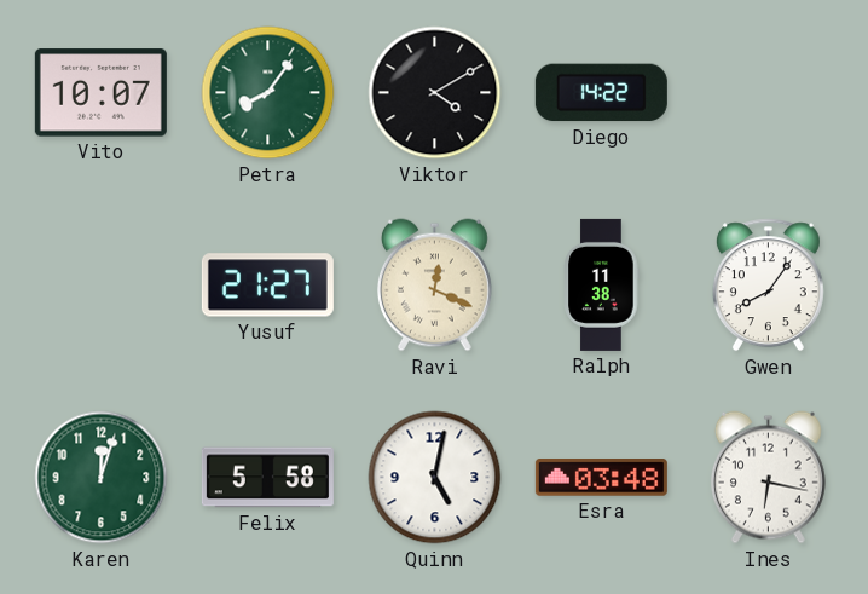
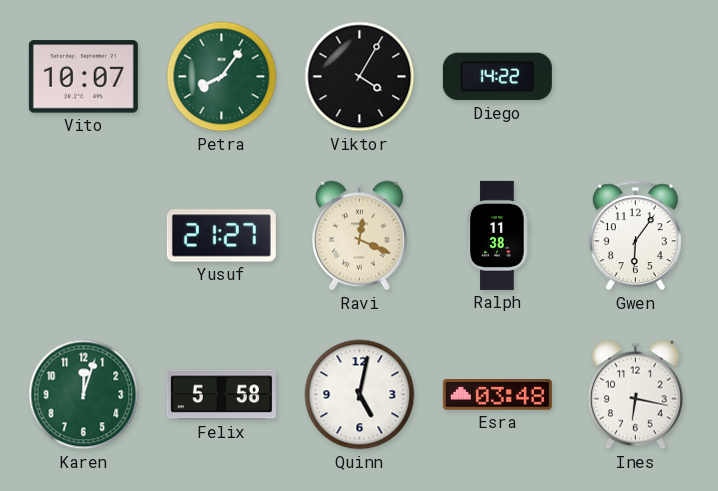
Viktor: 4:10 -> 4:05
Gwen: 8:06 -> 6:06
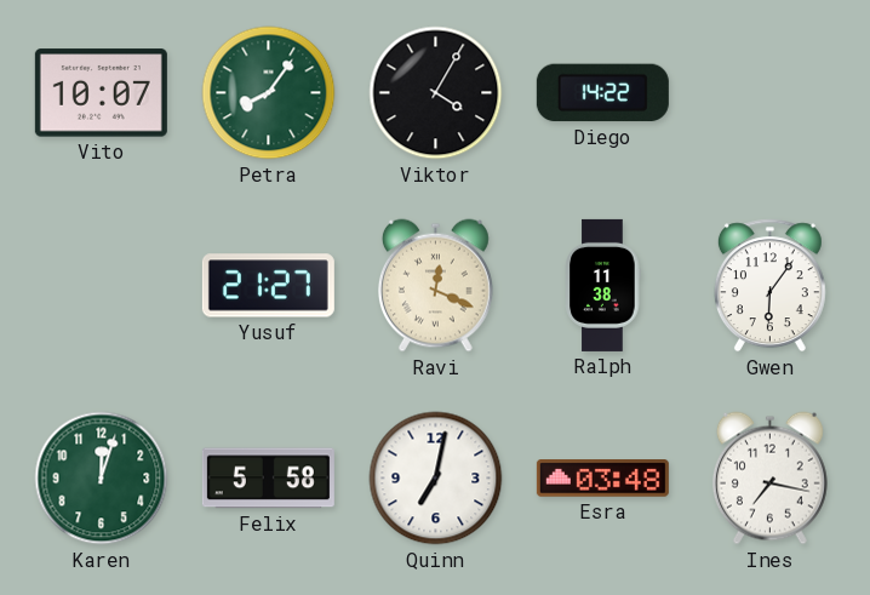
Quinn: 5:02 -> 7:02
Ines: 6:17 -> 7:17
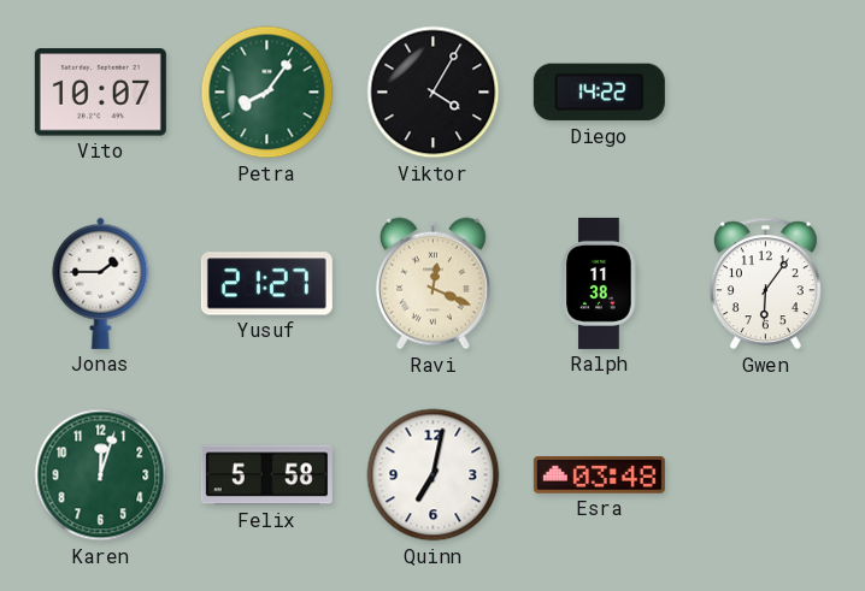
Jonas: none -> 1:45
Ines: 7:17 -> none
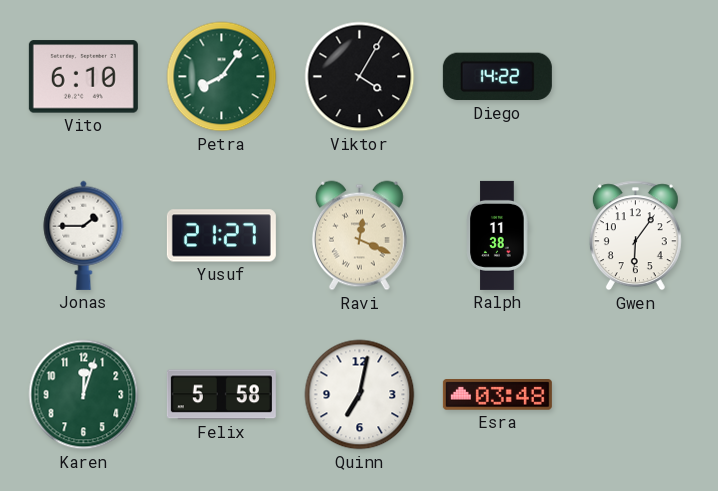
Vito: 10:07 -> 6:10
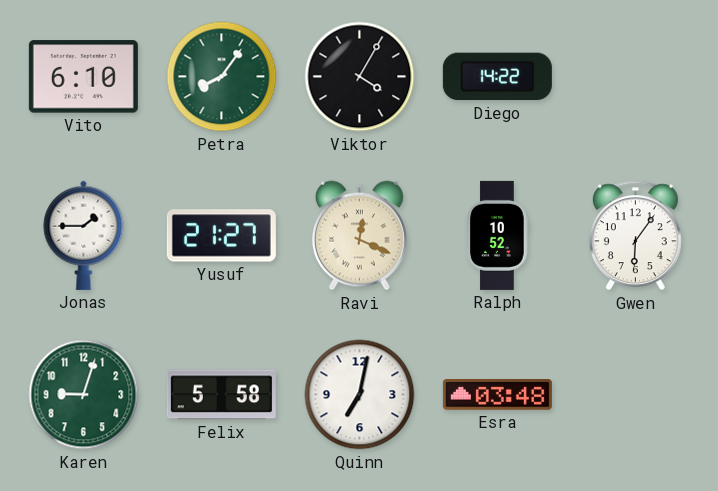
Ralph: 11:38 -> 10:52
Karen: 12:03 -> 9:03
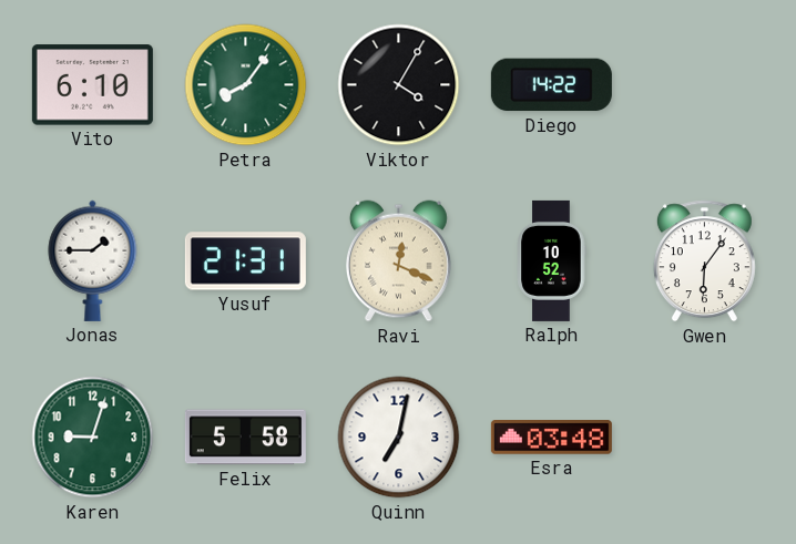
Yusuf: 21:27 -> 21:31
